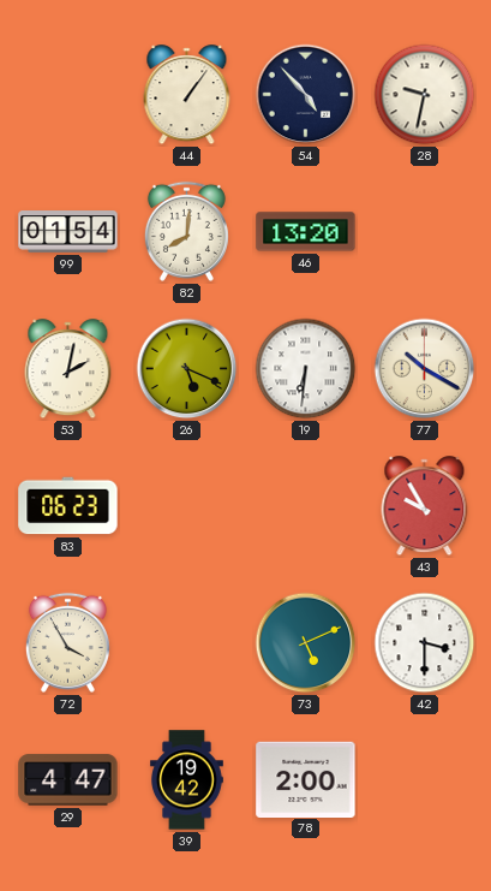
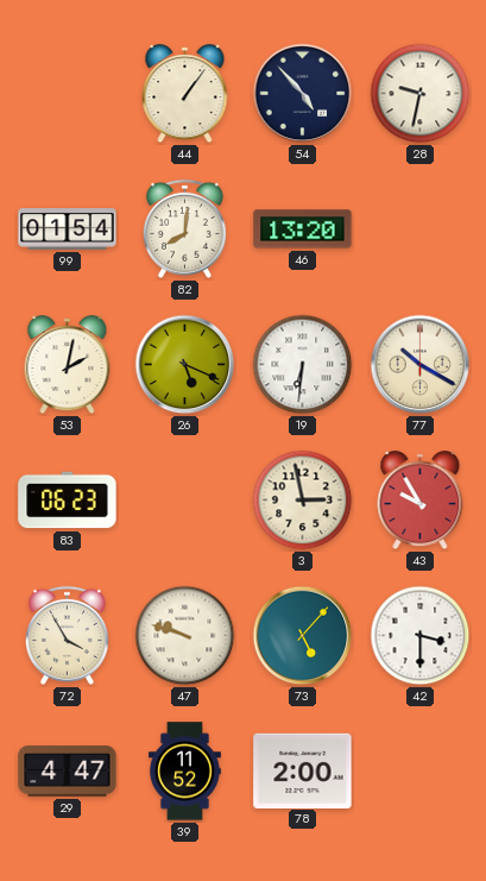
3: none -> 2:58
47: none -> 9:48
73: 5:11 -> 5:07
39: 19:42 -> 11:52
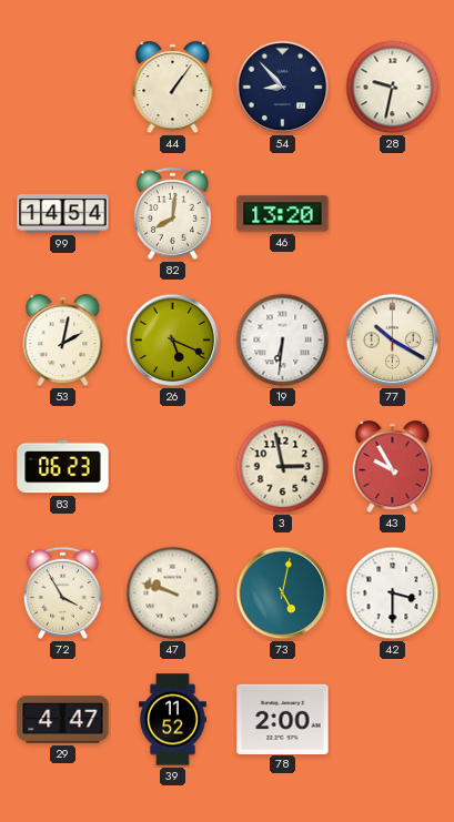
54: 4:53 -> 8:53
99: 01:54 -> 14:54
73: 5:07 -> 5:02
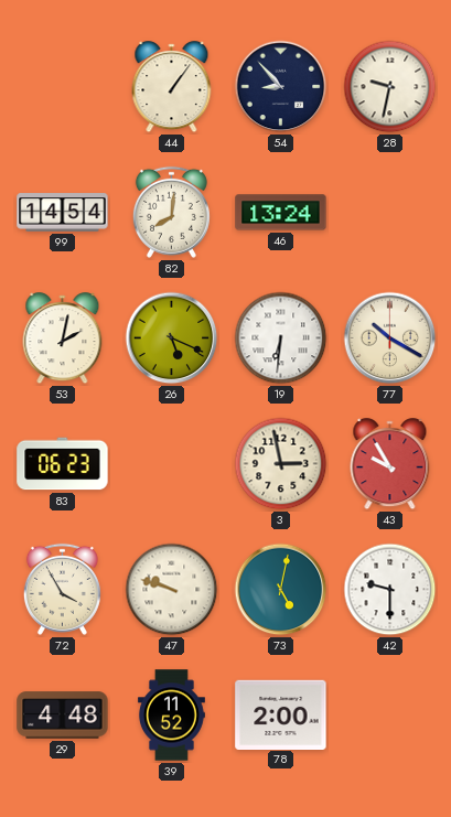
46: 13:20 -> 13:24
42: 3:30 -> 9:30
29: 4:47 -> 4:48
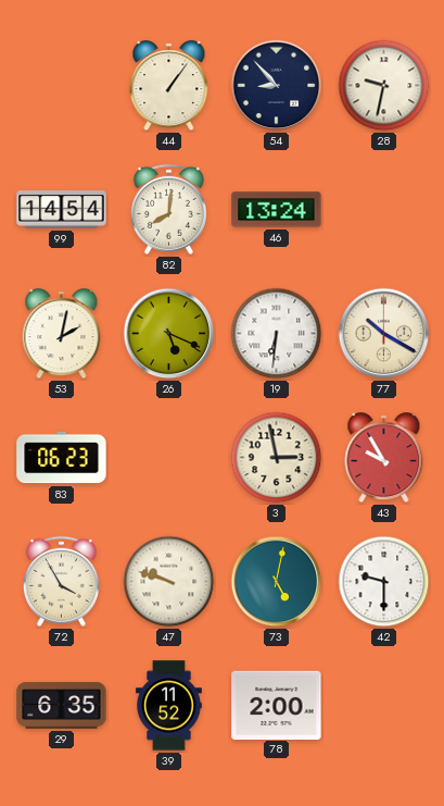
29: 4:48 -> 6:35
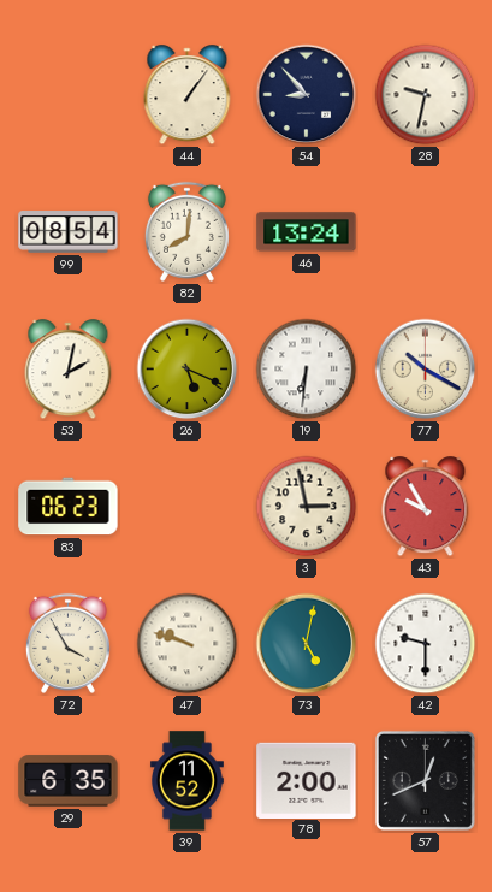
99: 14:54 -> 08:54
57: none -> 12:41
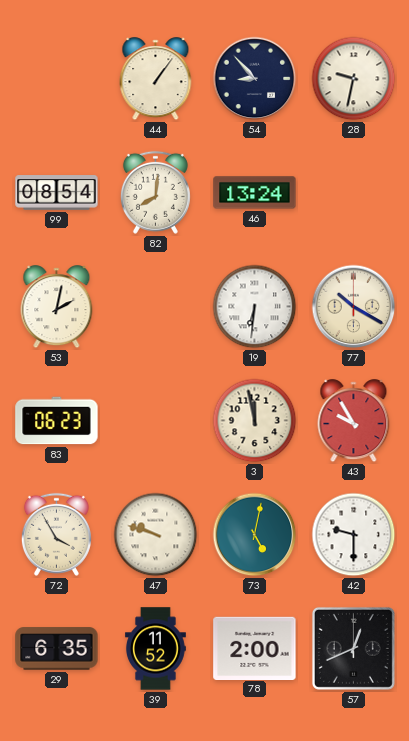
26: 5:19 -> none
3: 2:58 -> 11:58
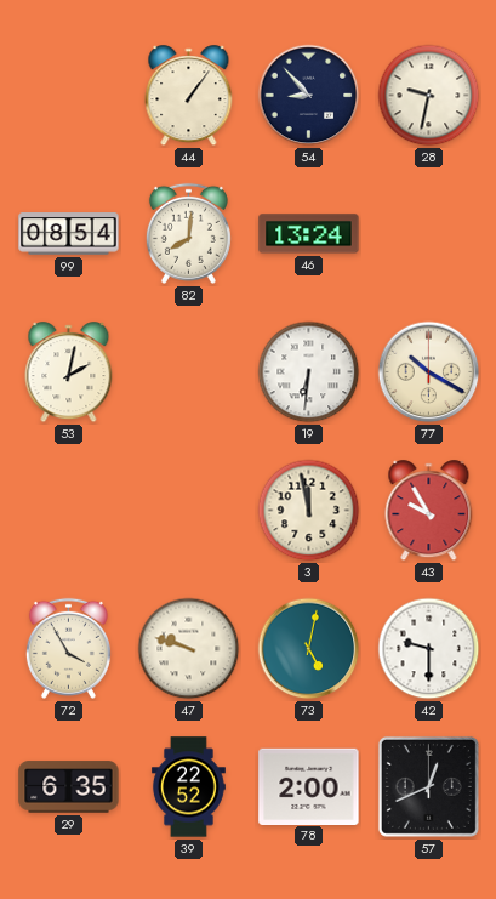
83: 06:23 -> none
39: 11:52 -> 22:52
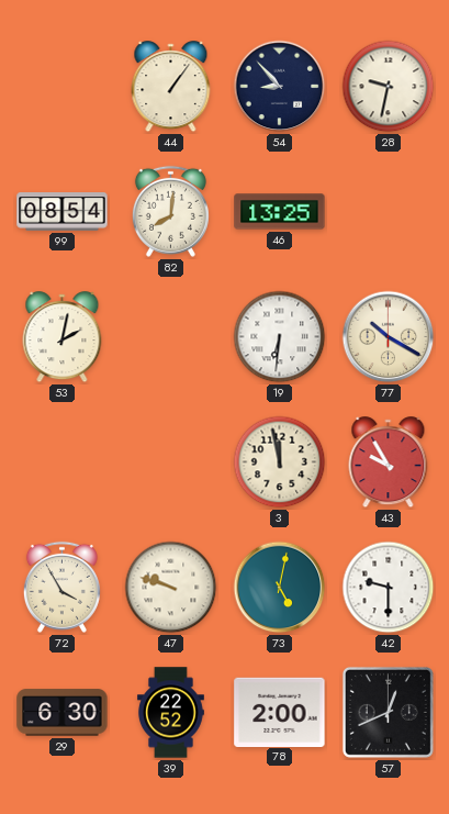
46: 13:24 -> 13:25
29: 6:35 -> 6:30
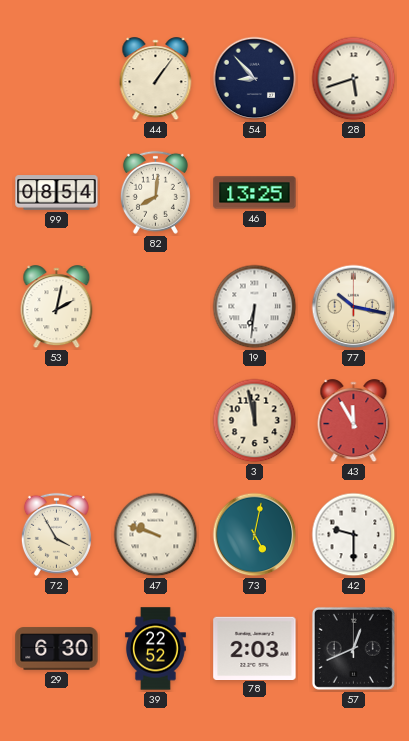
28: 9:32 -> 5:42
77: 10:20 -> 10:17
43: 9:55 -> 11:55
78: 2:00 -> 2:03
